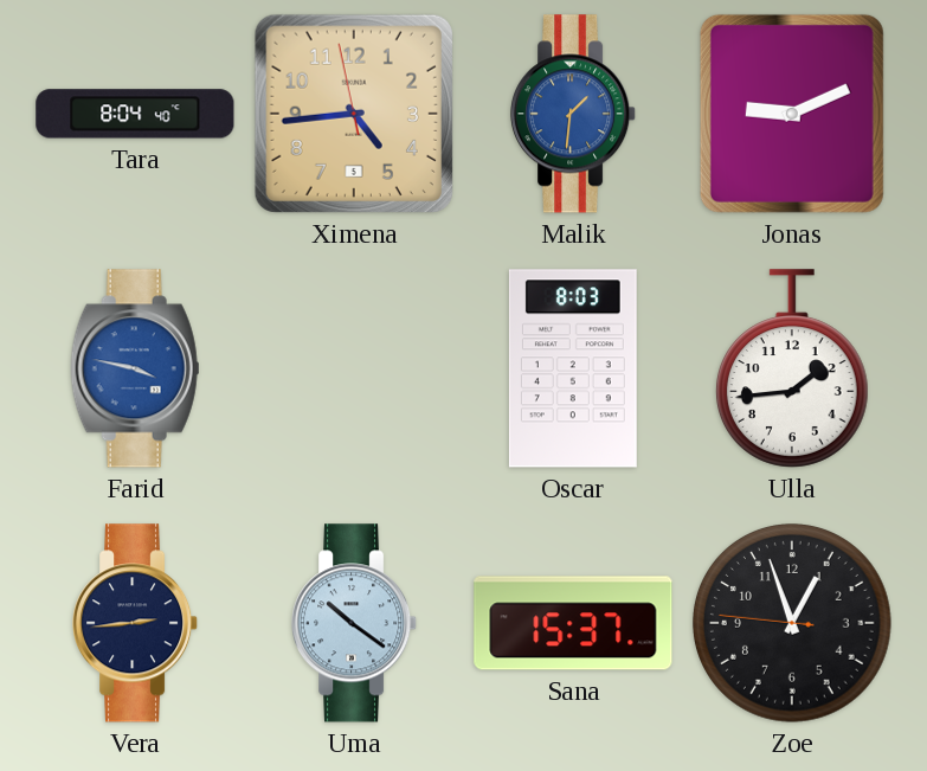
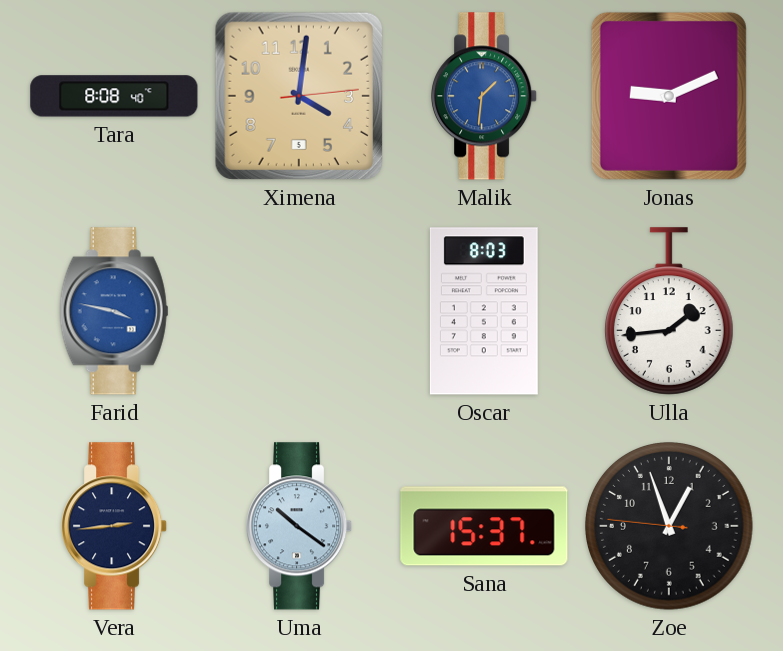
Tara: 8:04 -> 8:08
Ximena: 4:43 -> 4:01
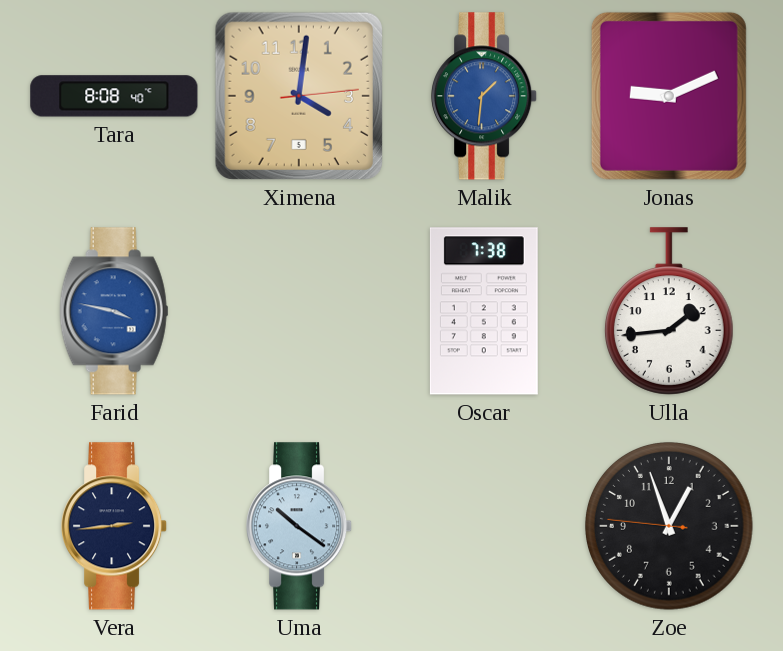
Oscar: 8:03 -> 7:38
Sana: 15:37 -> none
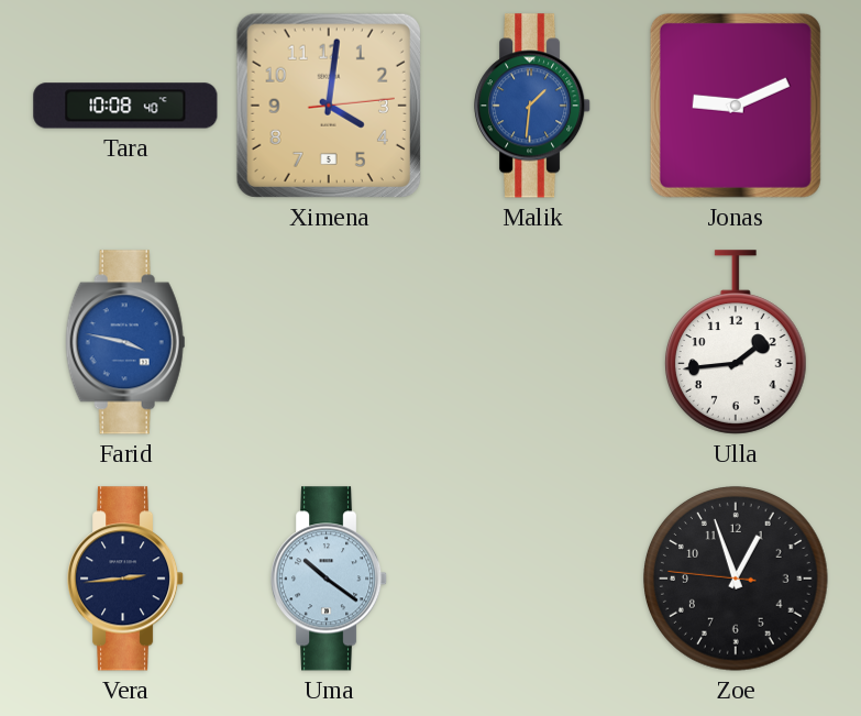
Tara: 8:08 -> 10:08
Oscar: 7:38 -> none
